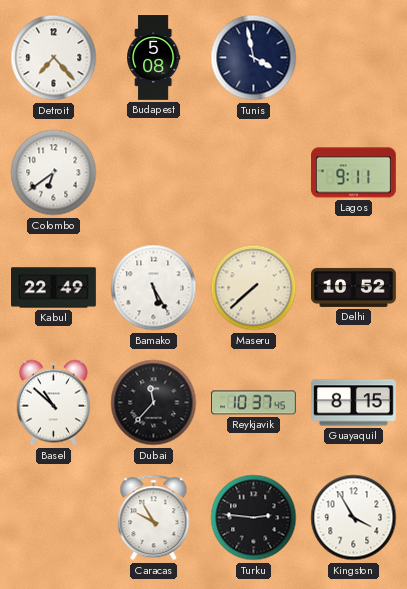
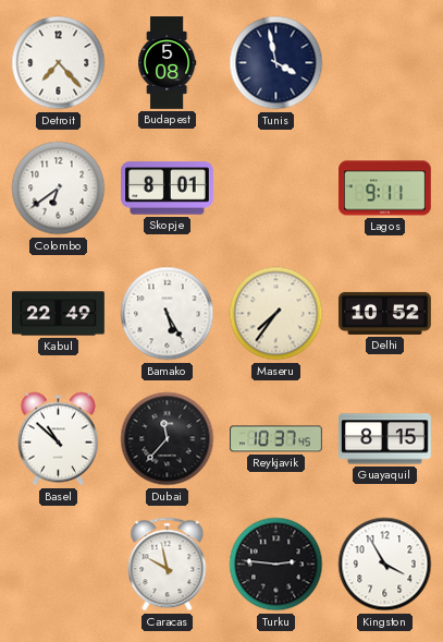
Skopje: none -> 8:01
Maseru: 7:38 -> 7:36
Caracas: 9:55 -> 9:58
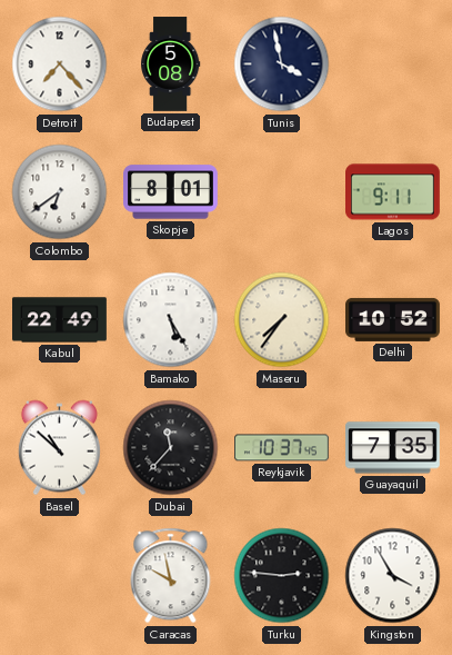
Guayaquil: 8:15 -> 7:35
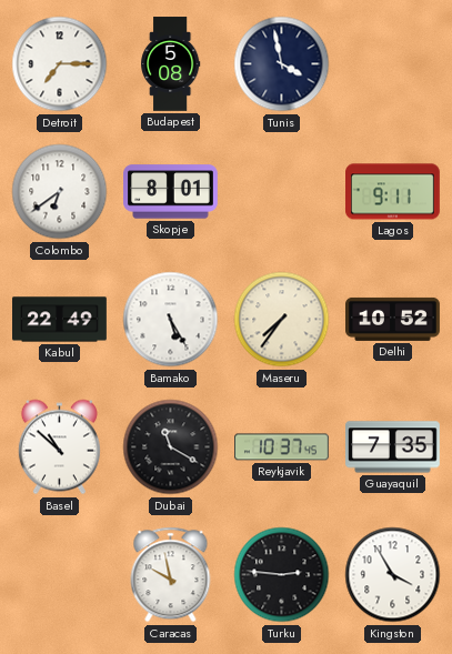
Detroit: 7:23 -> 7:15
Dubai: 11:37 -> 11:20
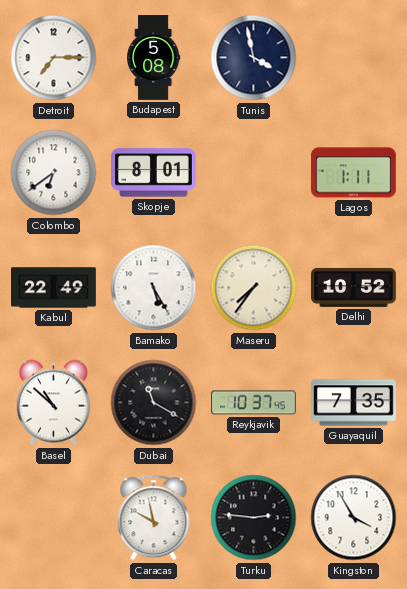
Lagos: 9:11 -> 1:11
